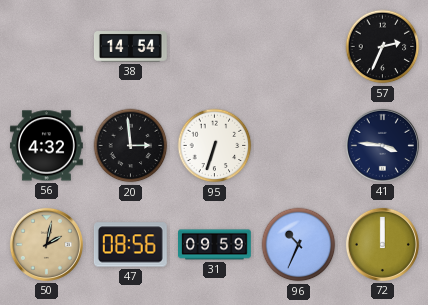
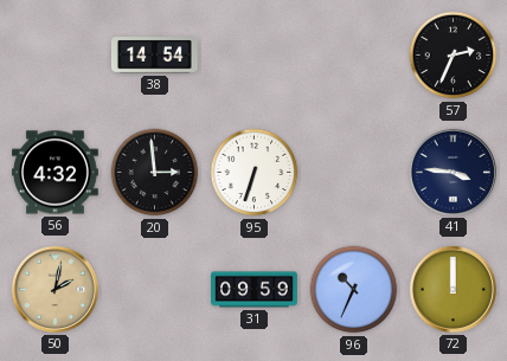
47: 08:56 -> none
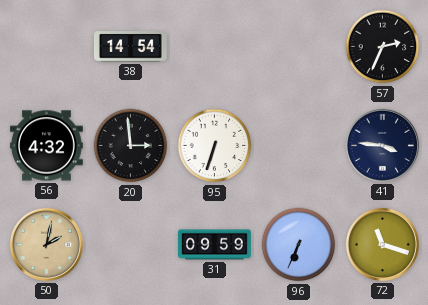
96: 10:34 -> 6:34
72: 12:00 -> 11:18
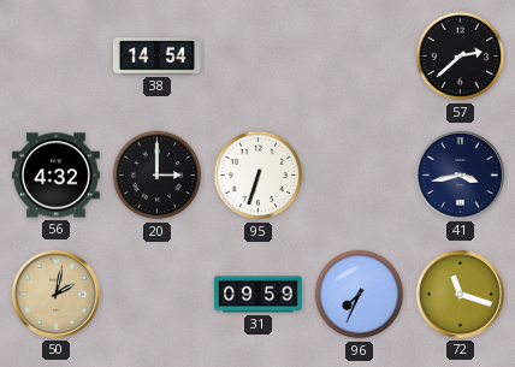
57: 2:34 -> 2:38
20: 2:59 -> 3:00
41: 3:46 -> 3:43
96: 6:34 -> 7:34
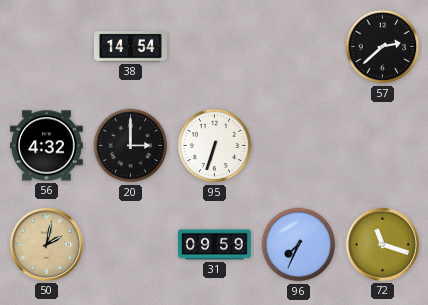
41: 3:43 -> none
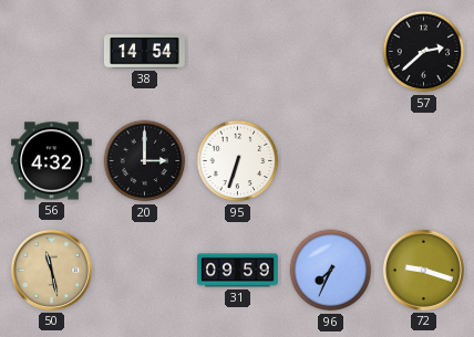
50: 2:02 -> 11:28
72: 11:18 -> 9:18
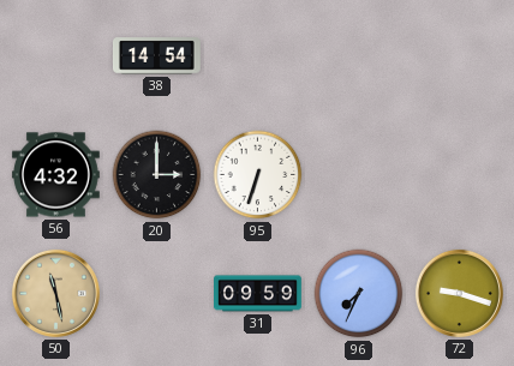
57: 2:38 -> none
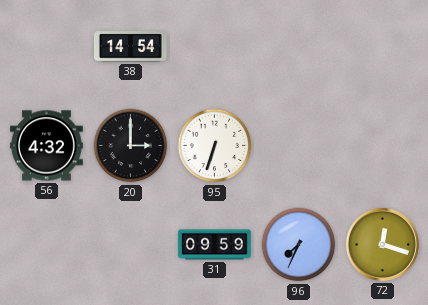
50: 11:28 -> none
72: 9:18 -> 12:18
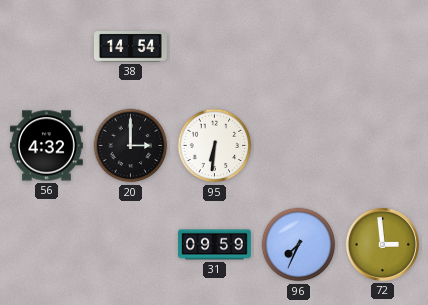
95: 6:33 -> 6:31
72: 12:18 -> 2:59
